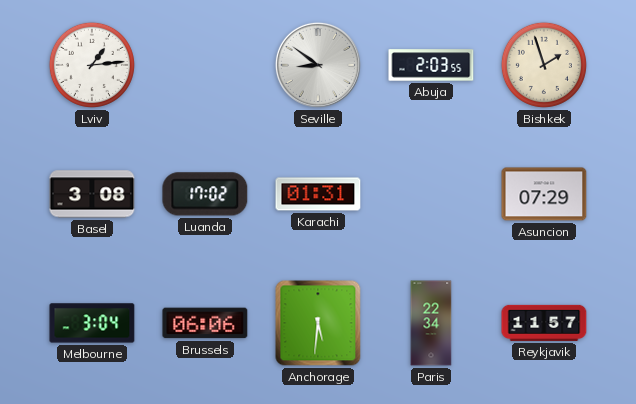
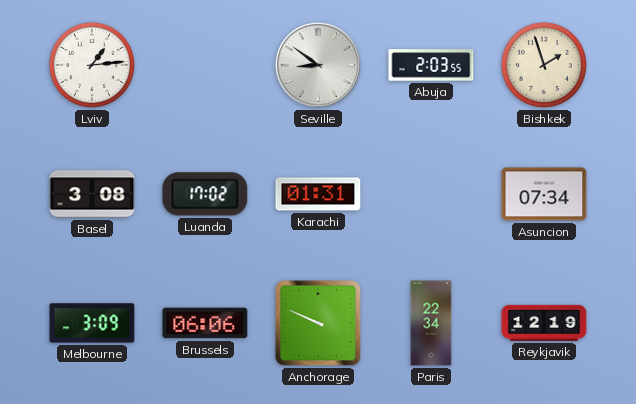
Asuncion: 07:29 -> 07:34
Melbourne: 3:04 -> 3:09
Anchorage: 5:31 -> 9:49
Reykjavik: 11:57 -> 12:19
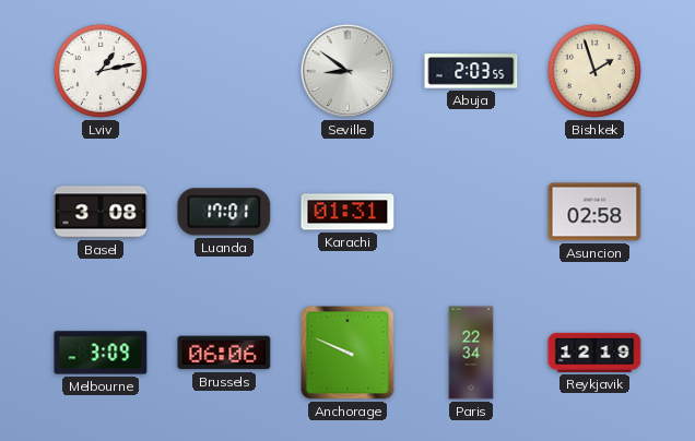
Lviv: 1:14 -> 1:13
Luanda: 17:02 -> 17:01
Asuncion: 07:34 -> 02:58
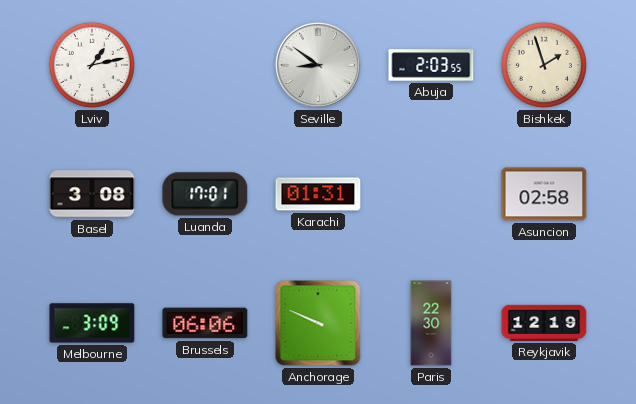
Paris: 22:34 -> 22:30
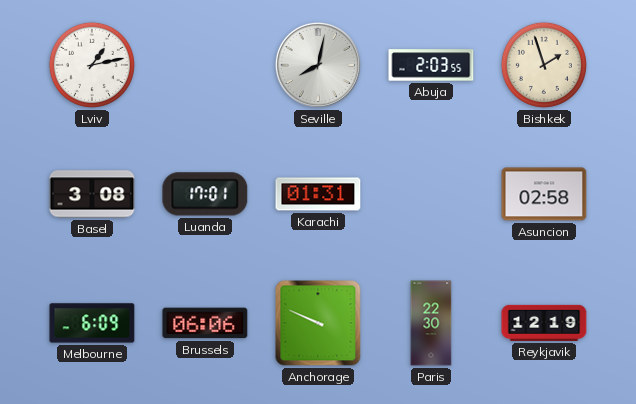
Seville: 8:51 -> 8:02
Melbourne: 3:09 -> 6:09
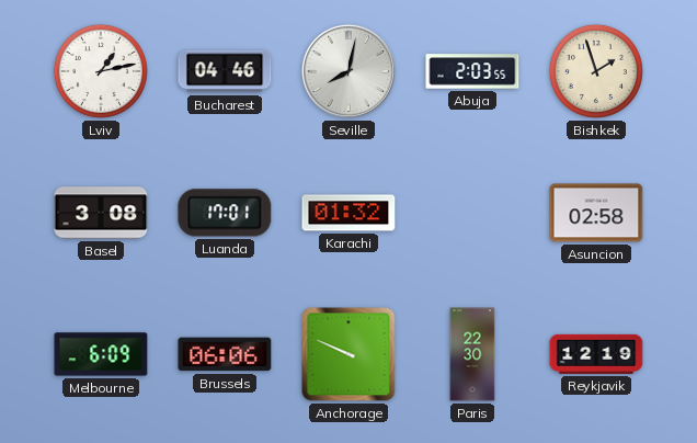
Bucharest: none -> 04:46
Karachi: 01:31 -> 01:32
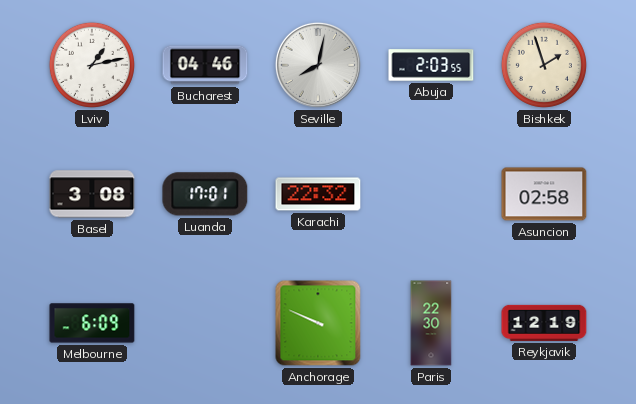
Karachi: 01:32 -> 22:32
Brussels: 06:06 -> none
